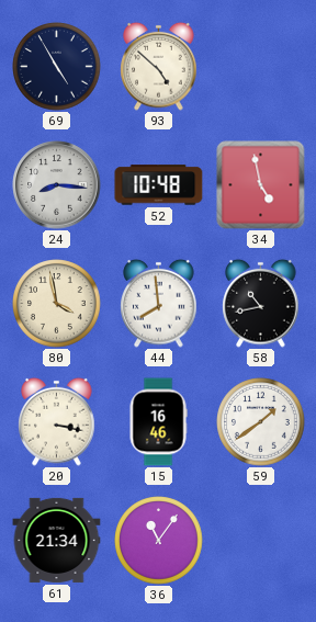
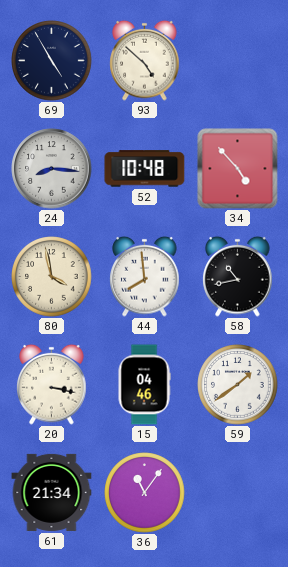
34: 4:58 -> 4:53
15: 16:46 -> 04:46
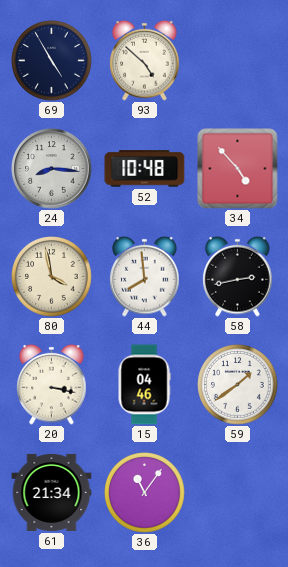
58: 10:43 -> 2:43
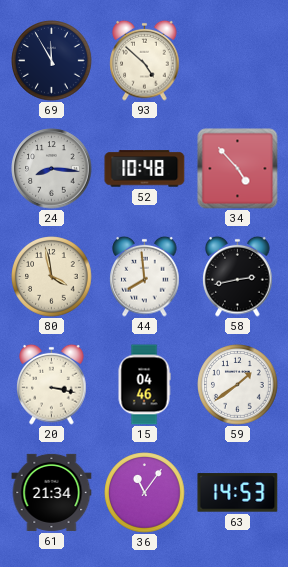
69: 4:55 -> 11:55
63: none -> 14:53
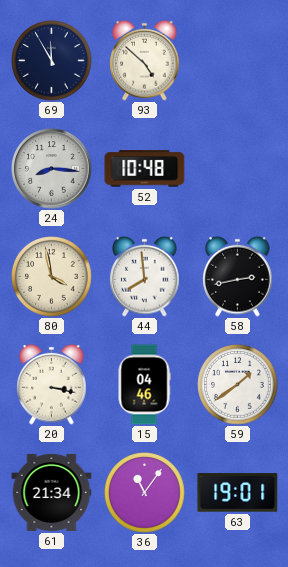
34: 4:53 -> none
63: 14:53 -> 19:01
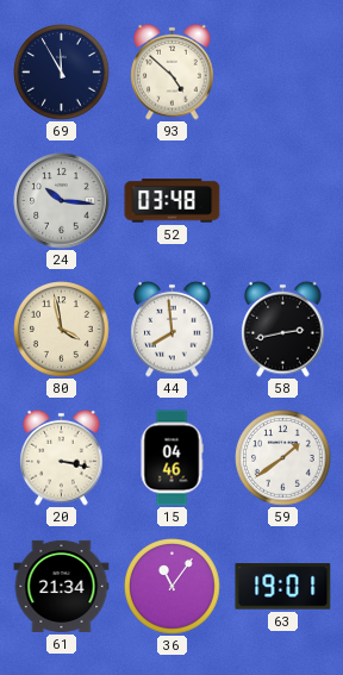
24: 8:16 -> 10:16
52: 10:48 -> 03:48
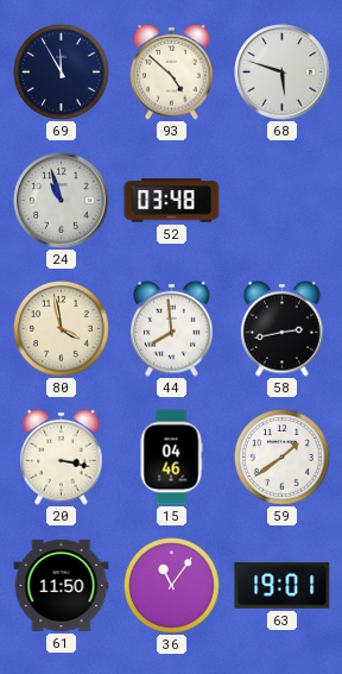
68: none -> 5:48
24: 10:16 -> 10:57
61: 21:34 -> 11:50
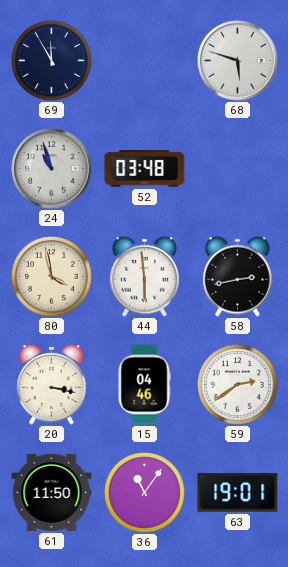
93: 4:52 -> none
44: 7:59 -> 5:59
59: 1:39 -> 2:39
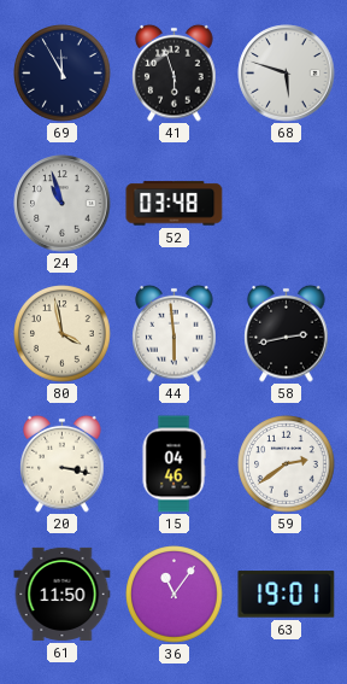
41: none -> 5:57
